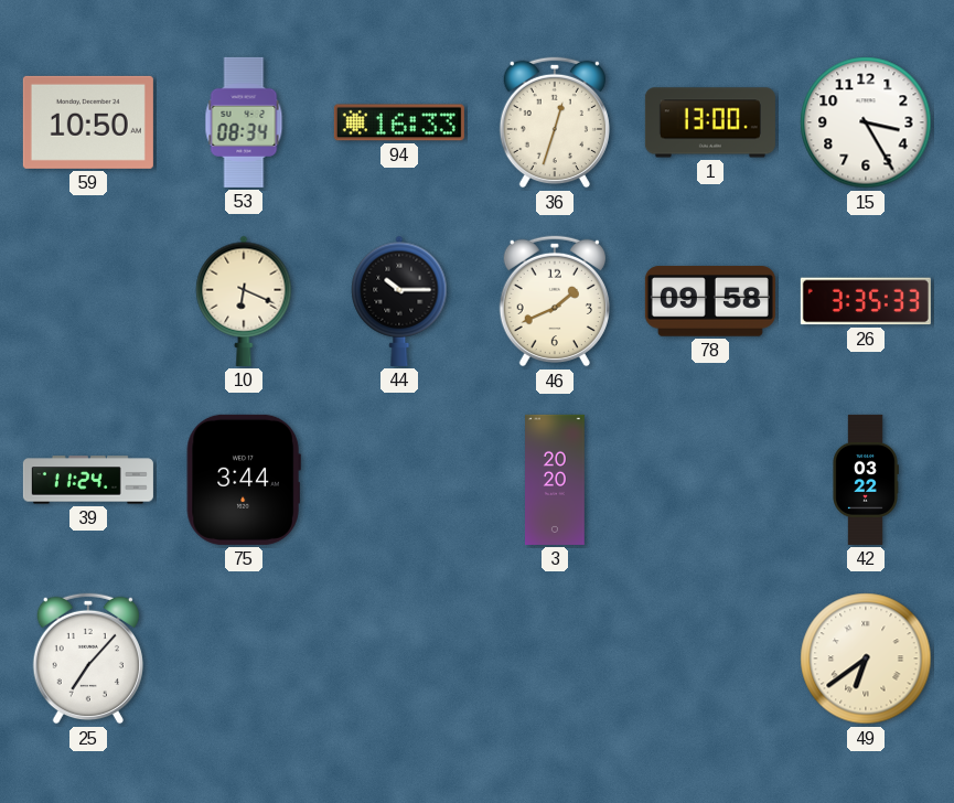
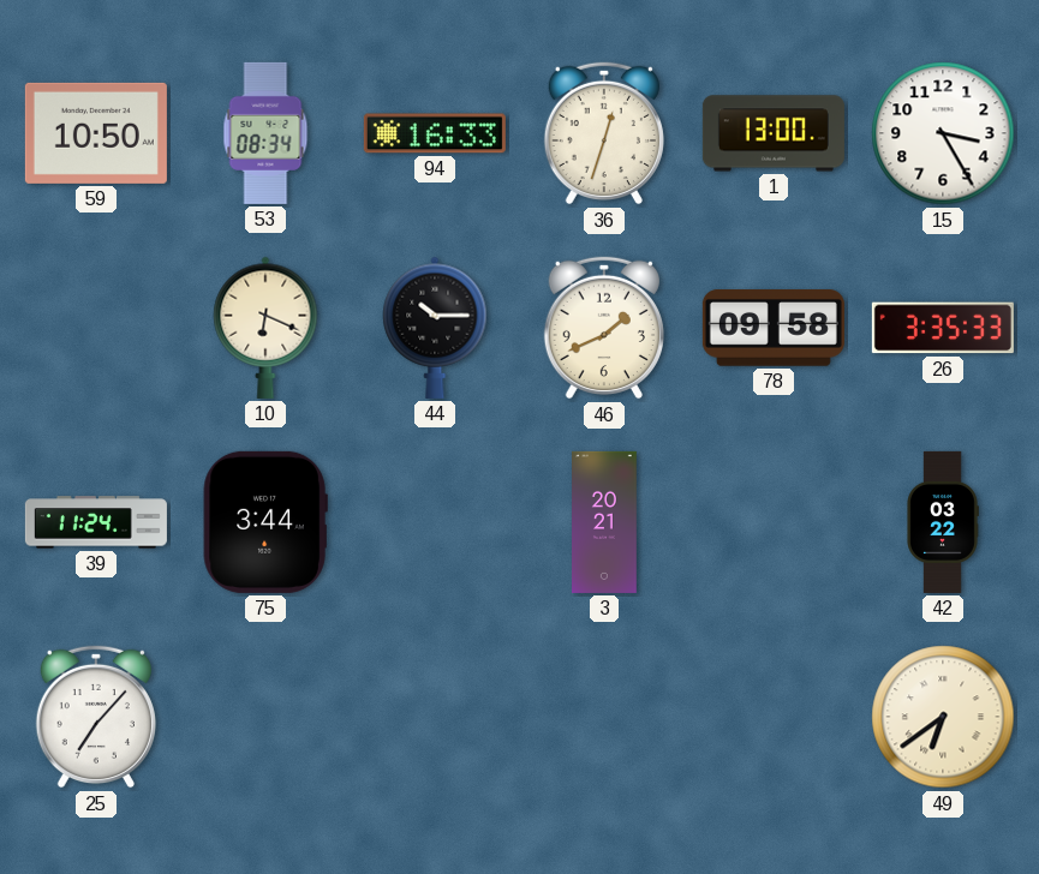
3: 20:20 -> 20:21
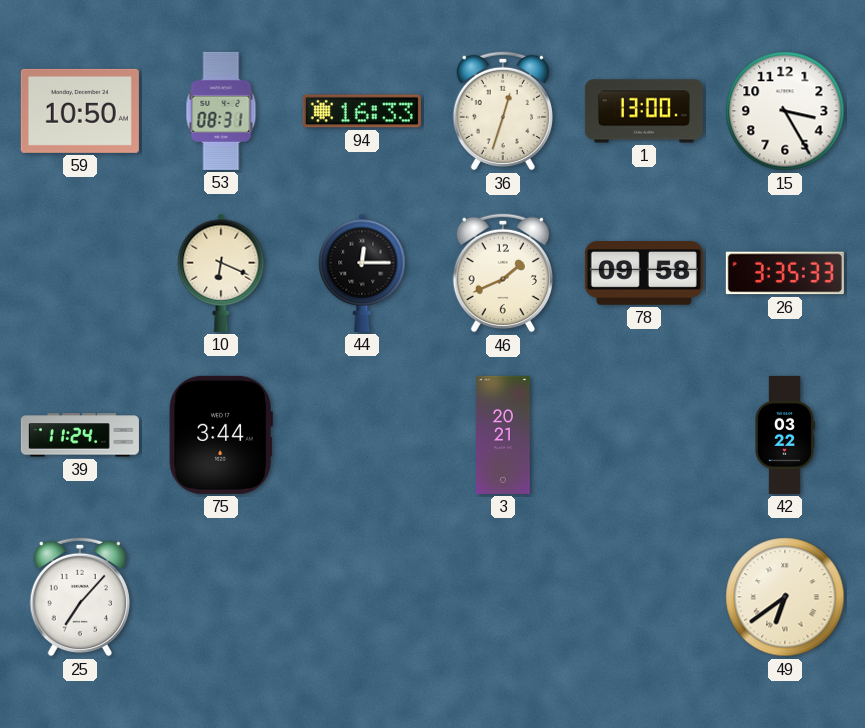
53: 08:34 -> 08:31
44: 10:15 -> 12:15
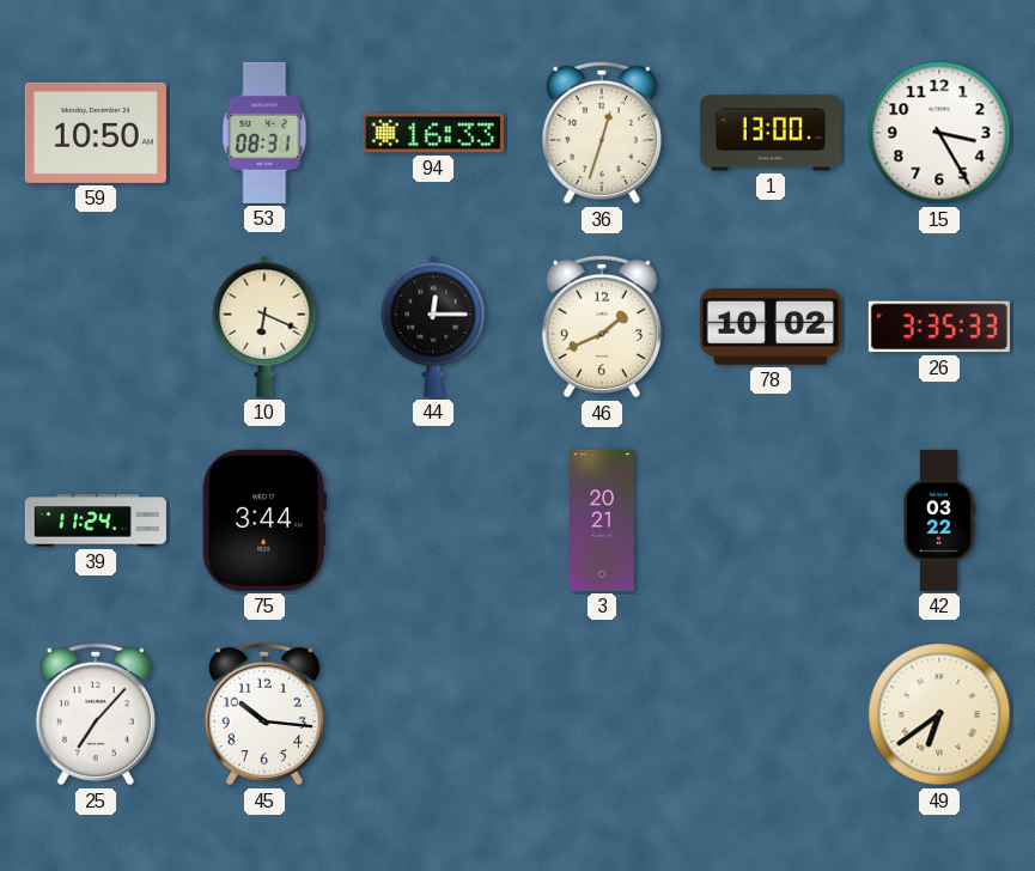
78: 09:58 -> 10:02
45: none -> 10:16
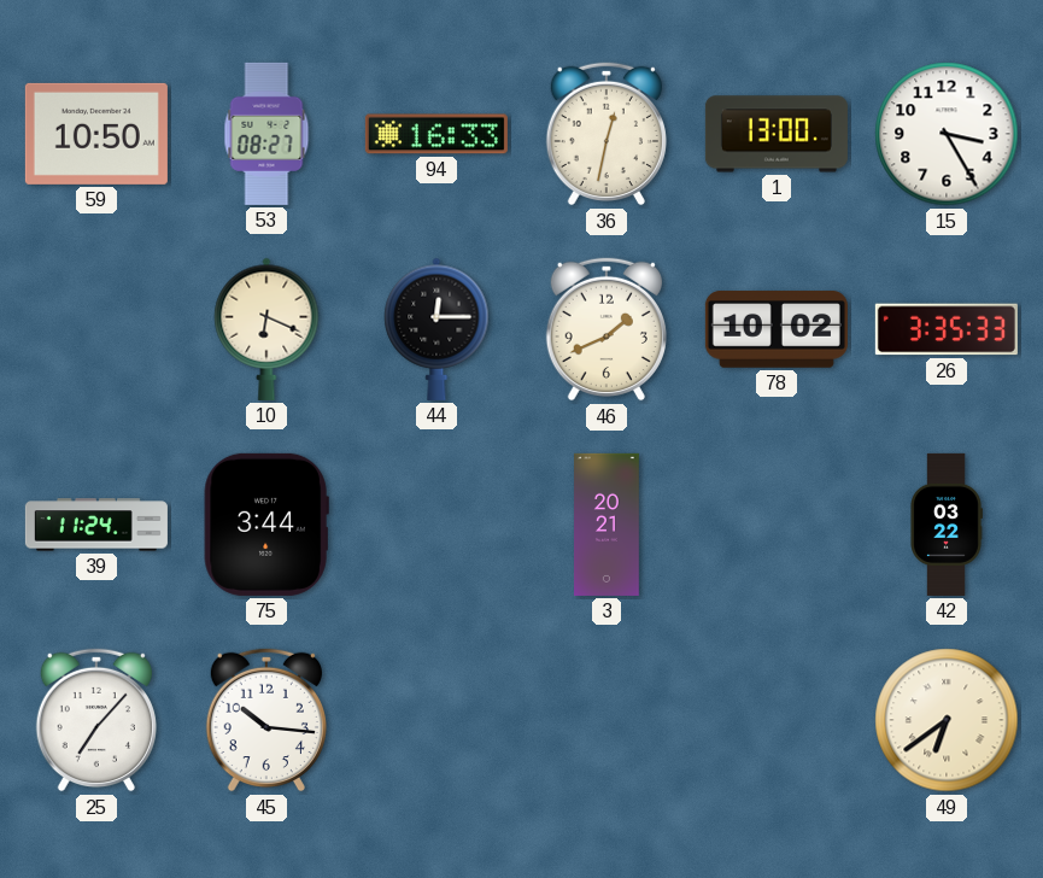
53: 08:31 -> 08:27
36: 12:33 -> 12:32
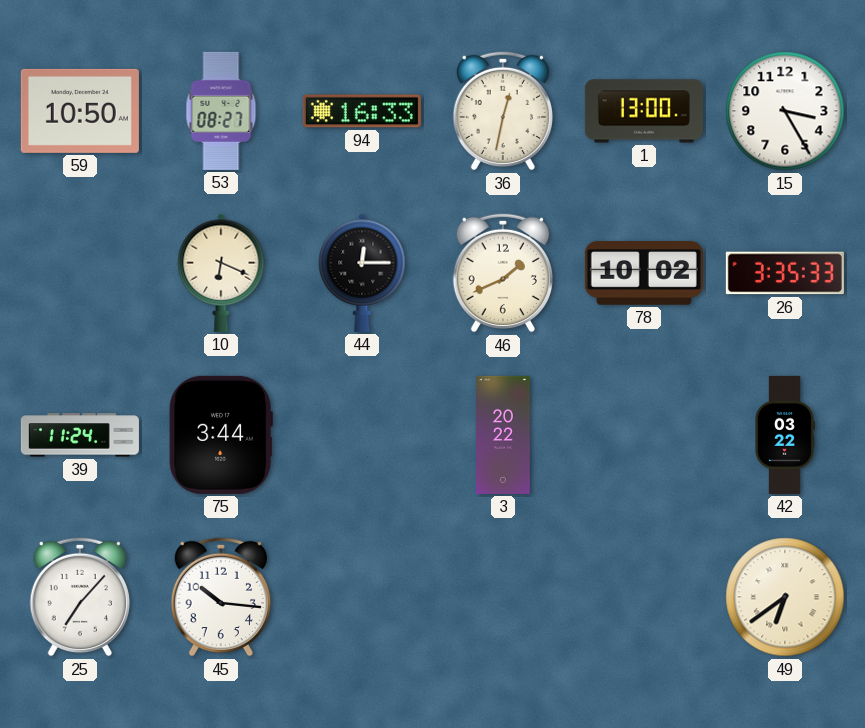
3: 20:21 -> 20:22
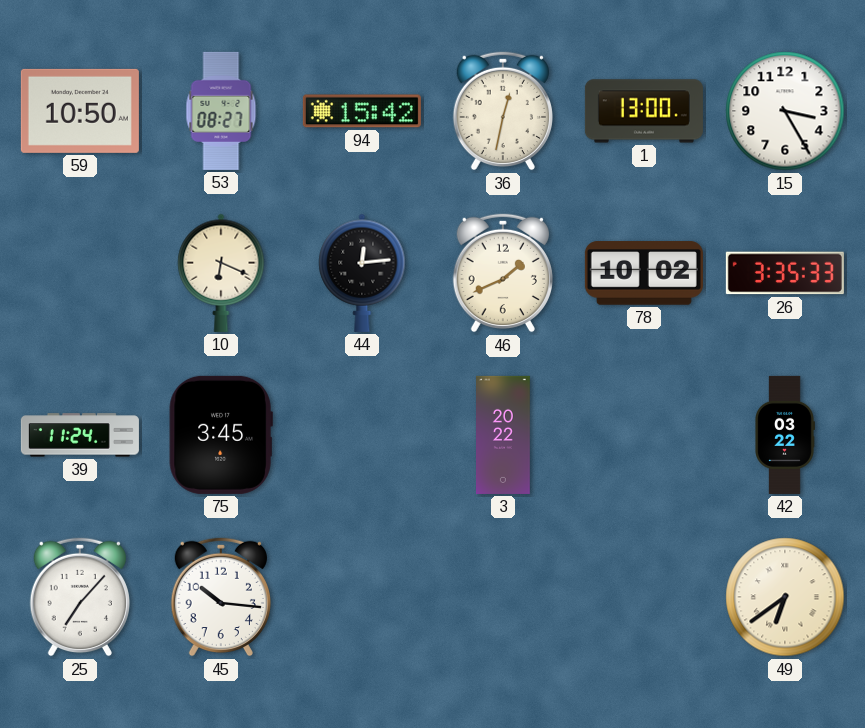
94: 16:33 -> 15:42
44: 12:15 -> 12:14
75: 3:44 -> 3:45
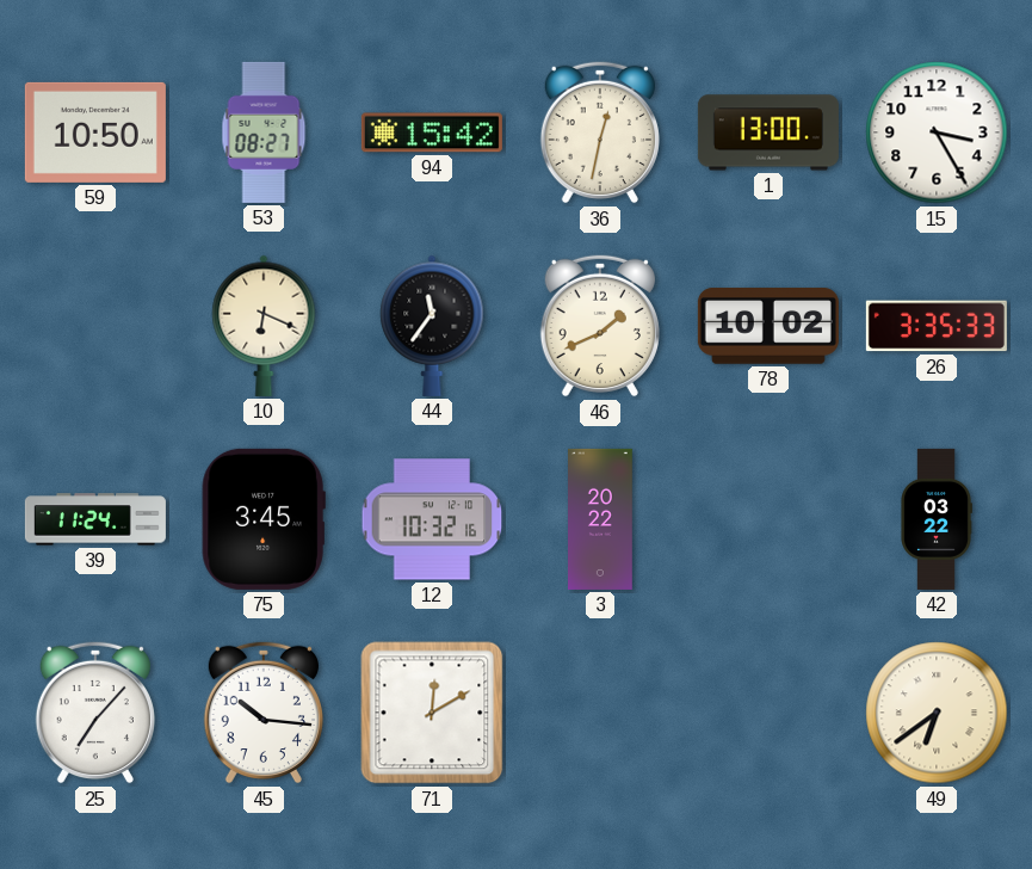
44: 12:14 -> 11:36
12: none -> 10:32
71: none -> 12:10
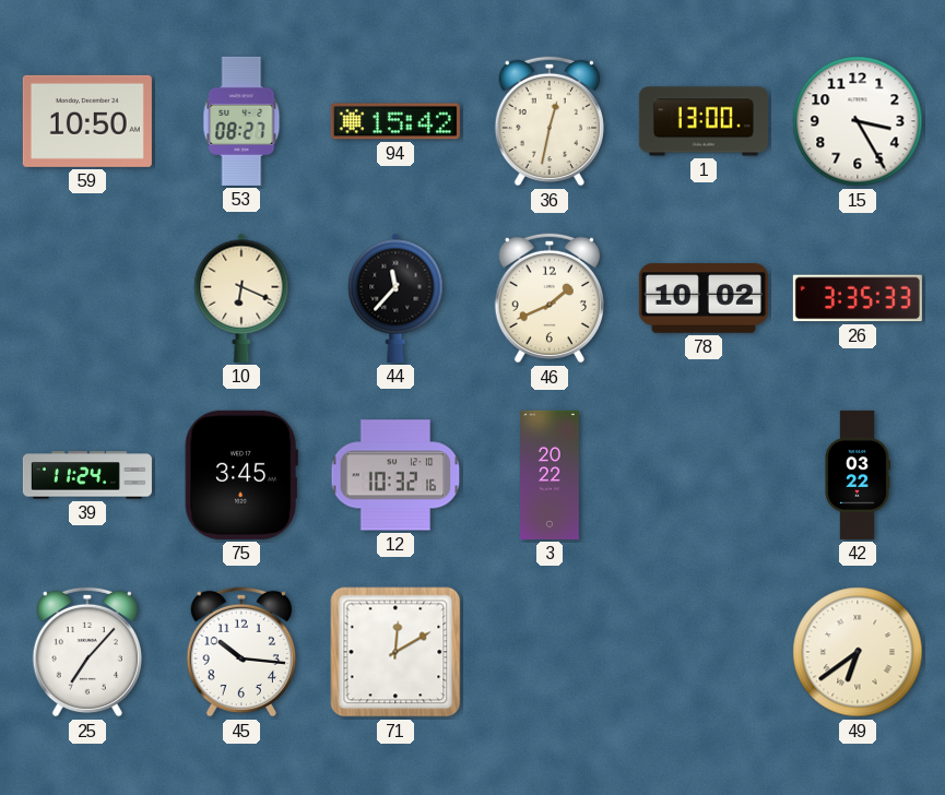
44: 11:36 -> 11:37
